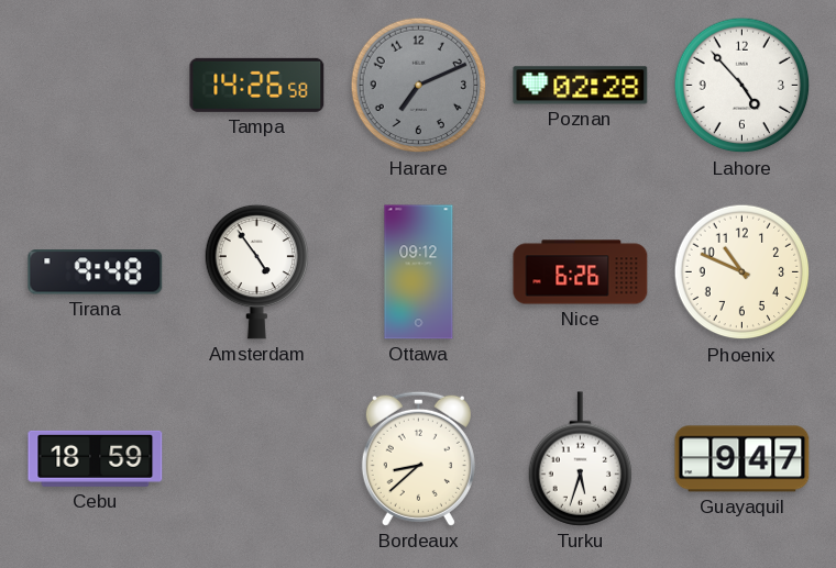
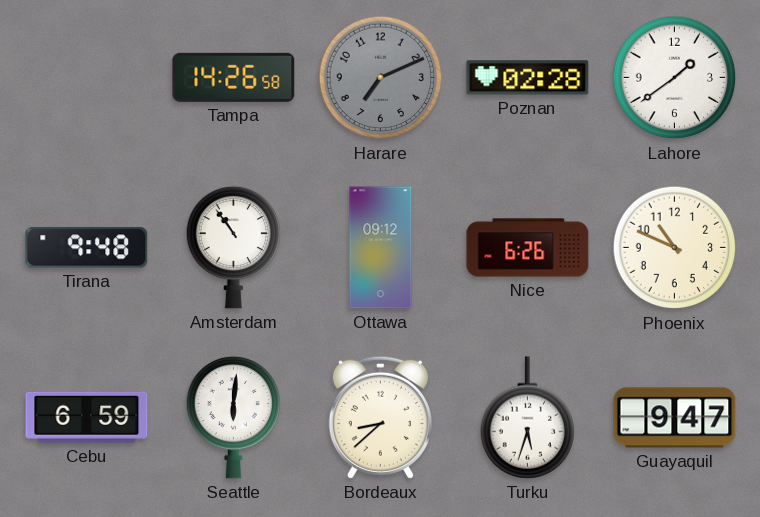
Lahore: 4:53 -> 1:39
Amsterdam: 4:54 -> 10:54
Cebu: 18:59 -> 6:59
Seattle: none -> 6:01
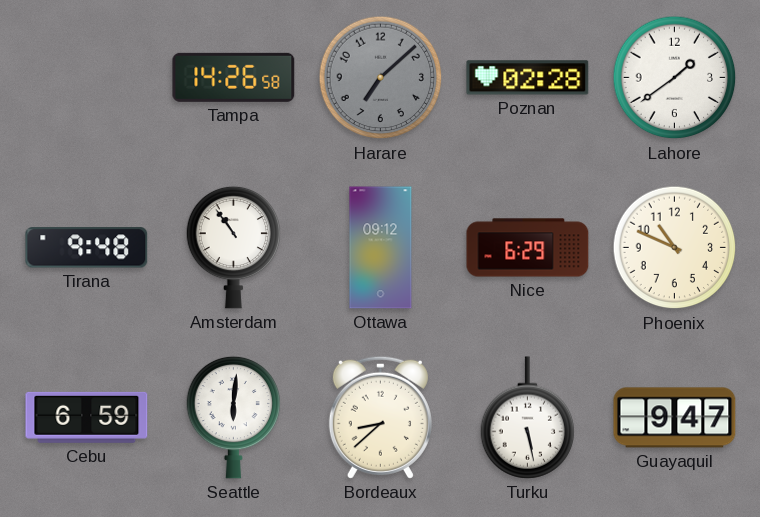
Harare: 7:11 -> 7:08
Nice: 6:26 -> 6:29
Turku: 5:33 -> 5:28
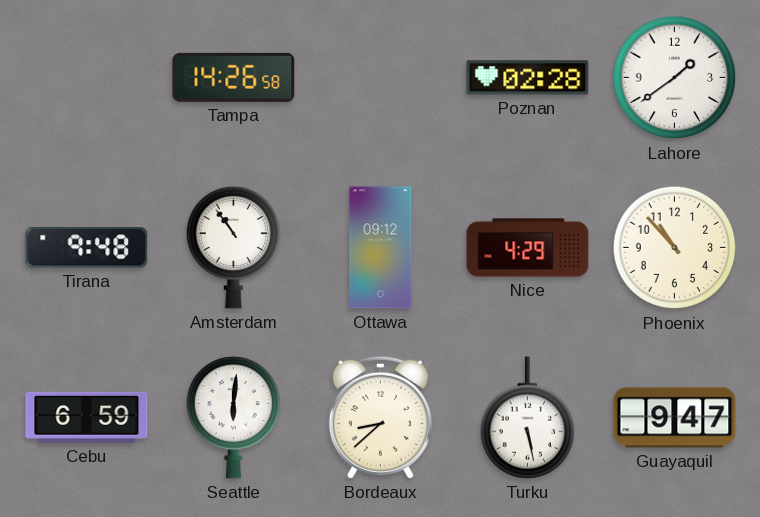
Harare: 7:08 -> none
Nice: 6:29 -> 4:29
Phoenix: 10:49 -> 10:53
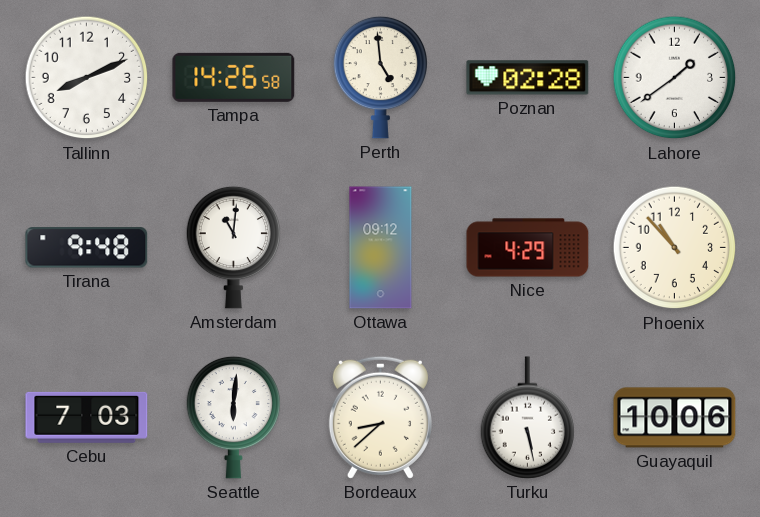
Tallinn: none -> 8:11
Perth: none -> 4:59
Amsterdam: 10:54 -> 11:01
Cebu: 6:59 -> 7:03
Guayaquil: 9:47 -> 10:06
